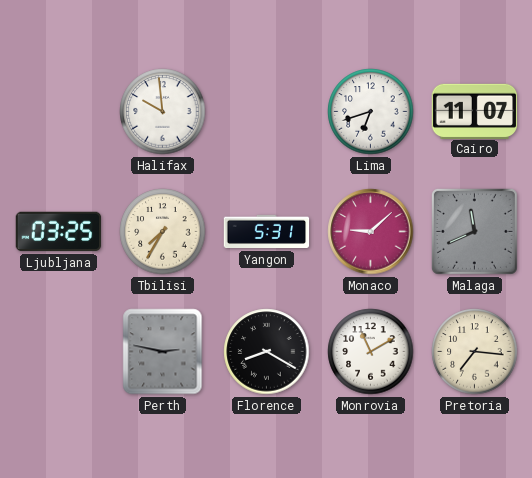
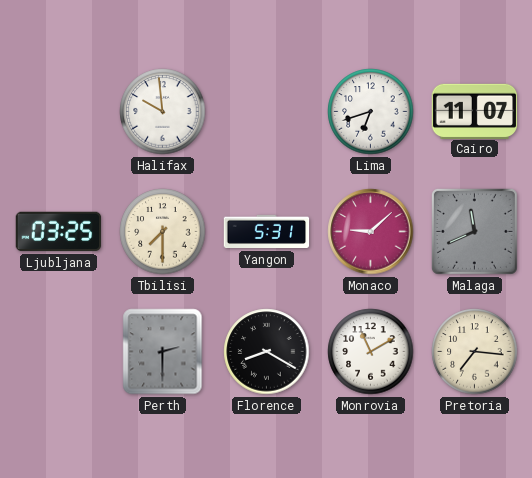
Tbilisi: 7:35 -> 7:30
Perth: 2:47 -> 2:30
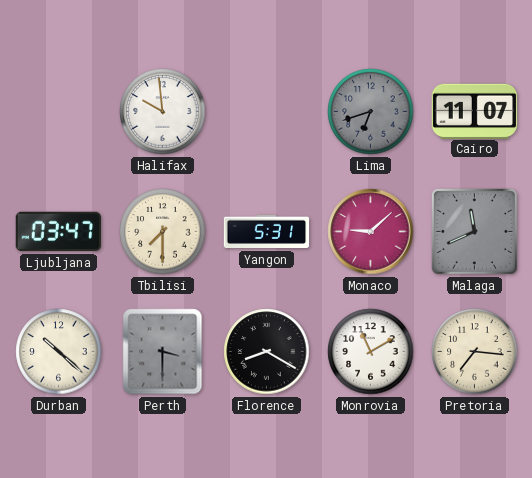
Lima dial: white -> grey
Ljubljana: 03:25 -> 03:47
Durban: none -> 10:22
Perth: 2:30 -> 3:30
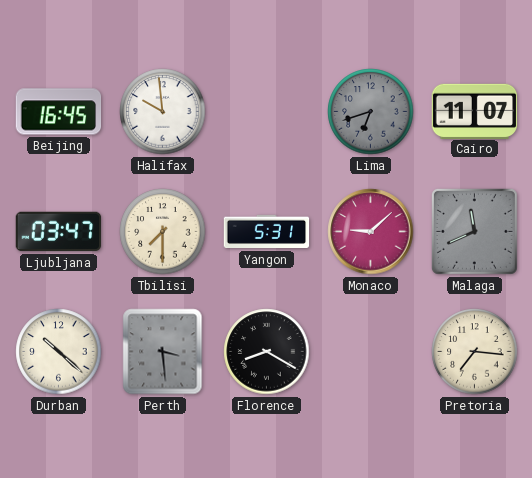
Beijing: none -> 16:45
Perth: 3:30 -> 3:29
Monrovia: 11:10 -> none
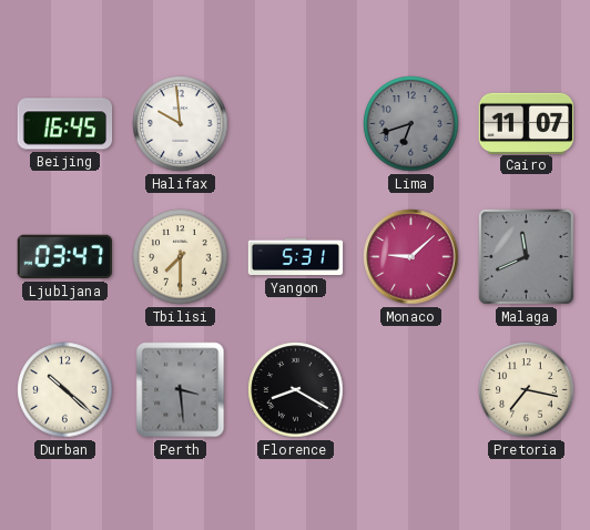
Pretoria: 7:16 -> 7:17
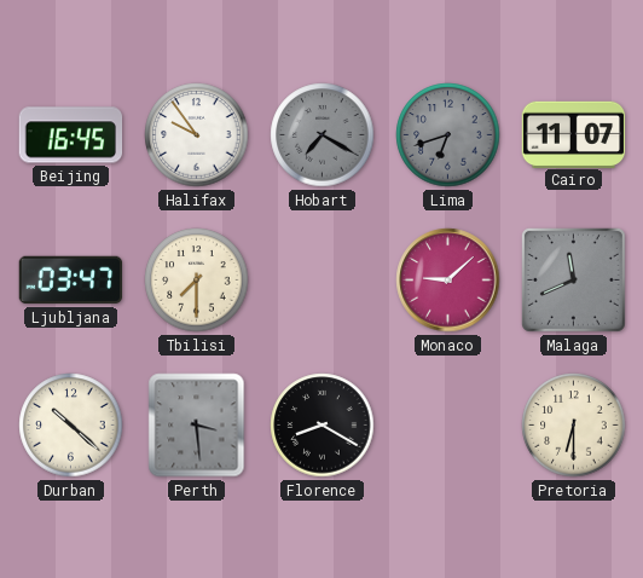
Halifax: 9:59 -> 9:54
Hobart: none -> 7:20
Yangon: 5:31 -> none
Pretoria: 7:17 -> 6:30
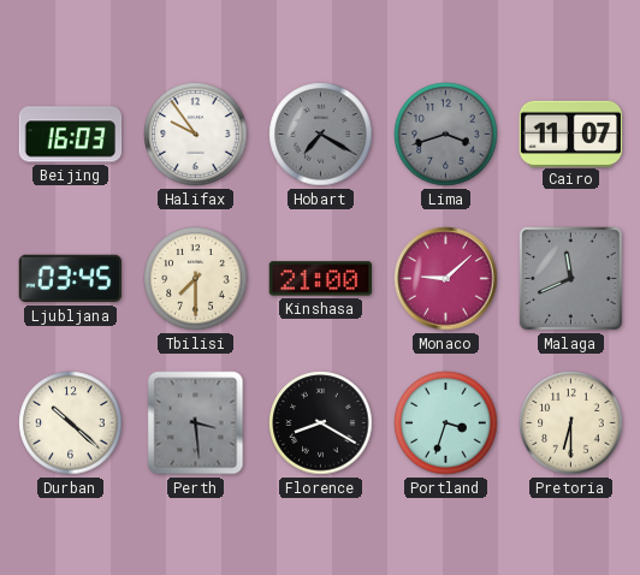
Beijing: 16:45 -> 16:03
Lima: 6:42 -> 3:42
Ljubljana: 03:47 -> 03:45
Kinshasa: none -> 21:00
Portland: none -> 3:33
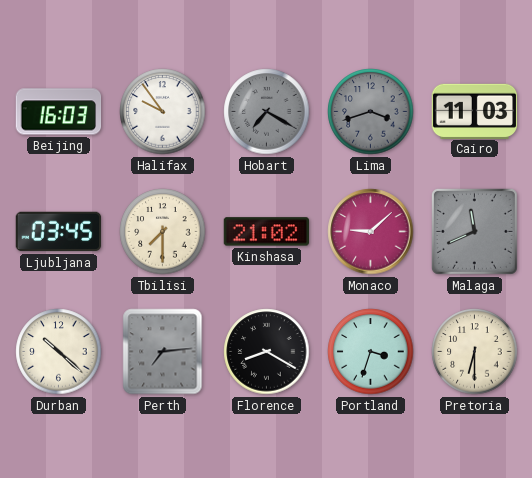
Cairo: 11:07 -> 11:03
Kinshasa: 21:00 -> 21:02
Perth: 3:29 -> 7:14
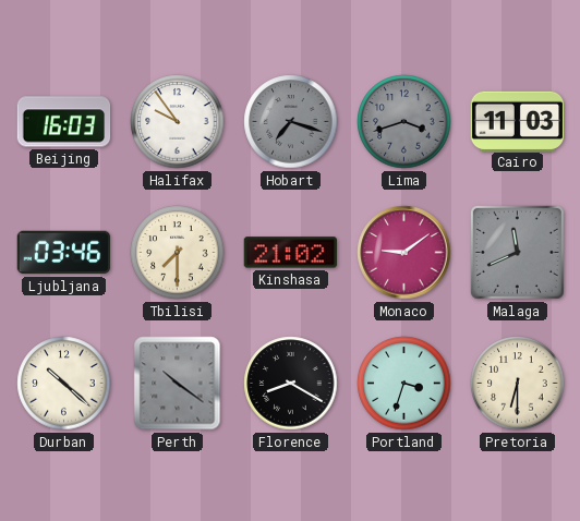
Hobart: 7:20 -> 7:18
Ljubljana: 03:45 -> 03:46
Monaco: 9:08 -> 9:09
Perth: 7:14 -> 10:21
